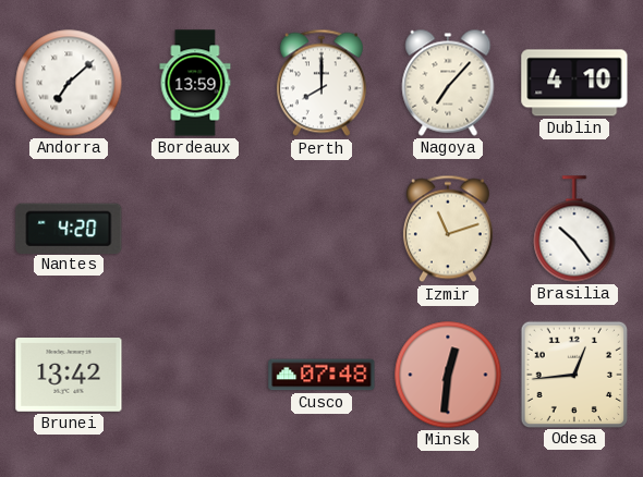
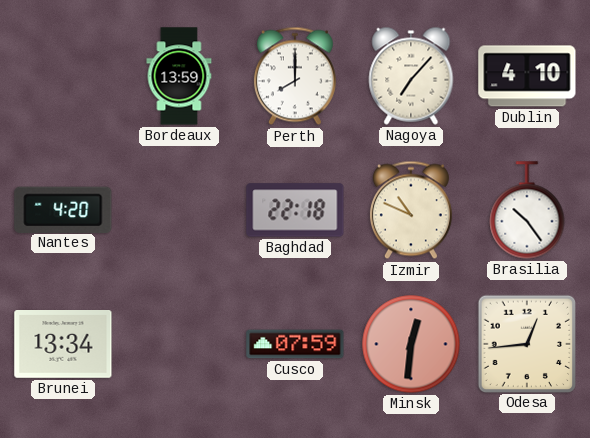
Andorra: 7:08 -> none
Baghdad: none -> 22:18
Izmir: 11:12 -> 10:49
Brunei: 13:42 -> 13:34
Cusco: 07:48 -> 07:59
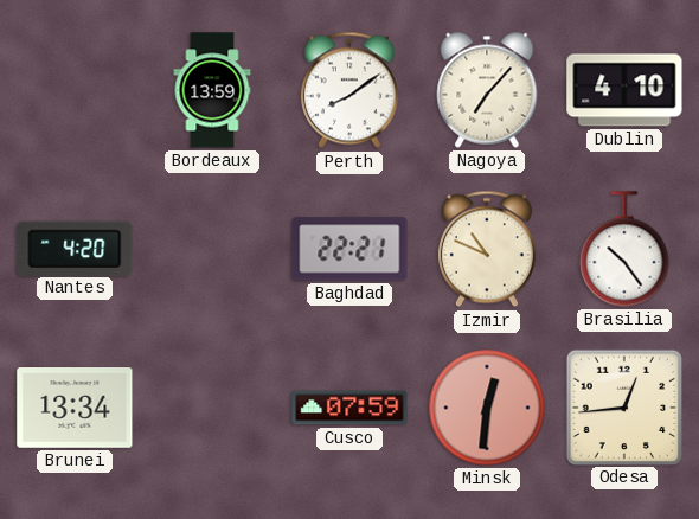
Perth: 8:00 -> 8:09
Baghdad: 22:18 -> 22:21
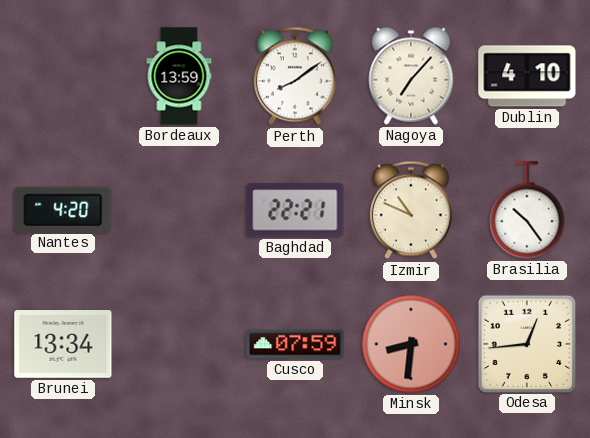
Minsk: 12:31 -> 8:31
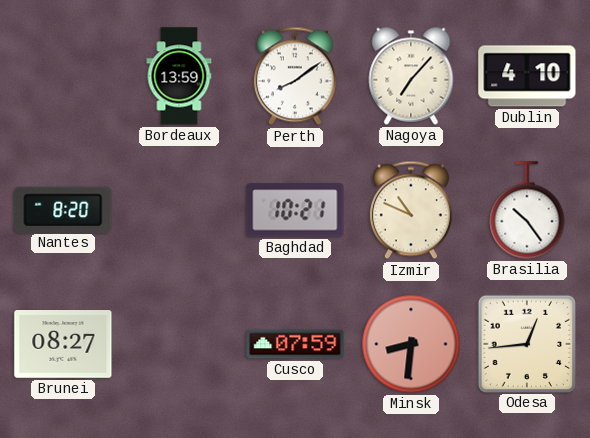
Nantes: 4:20 -> 8:20
Baghdad: 22:21 -> 10:21
Brunei: 13:34 -> 08:27
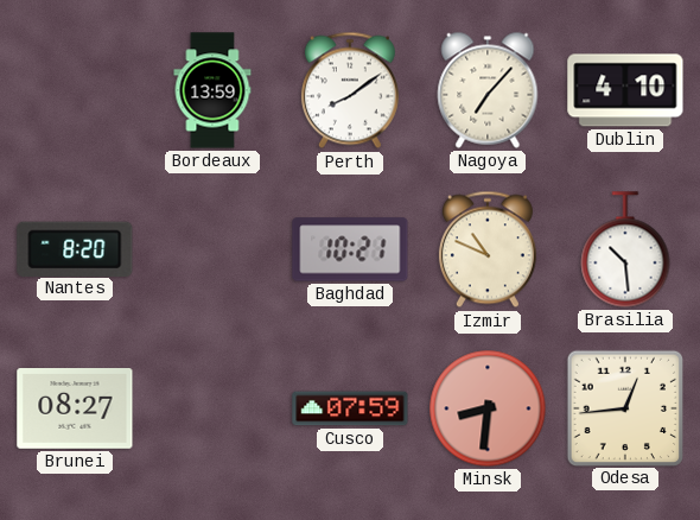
Brasilia: 10:24 -> 10:29
